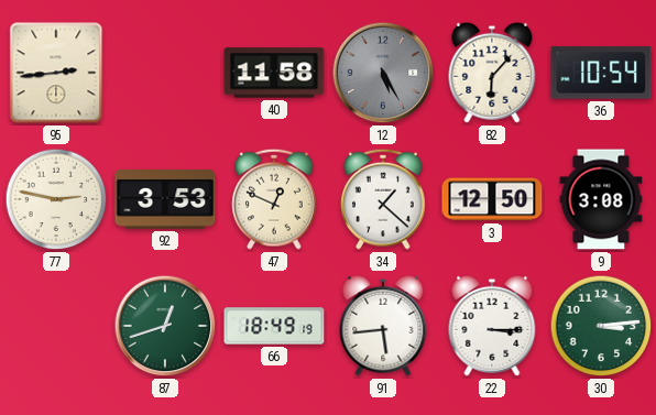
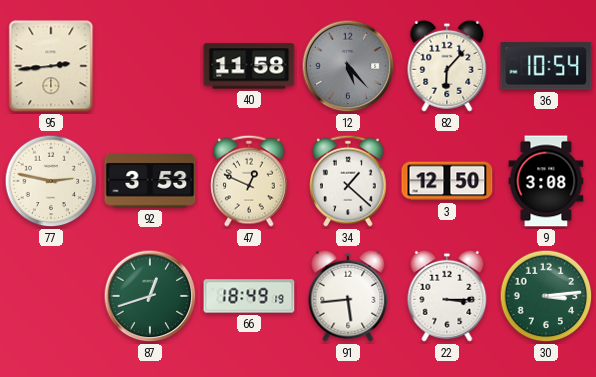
12: 5:25 -> 5:23
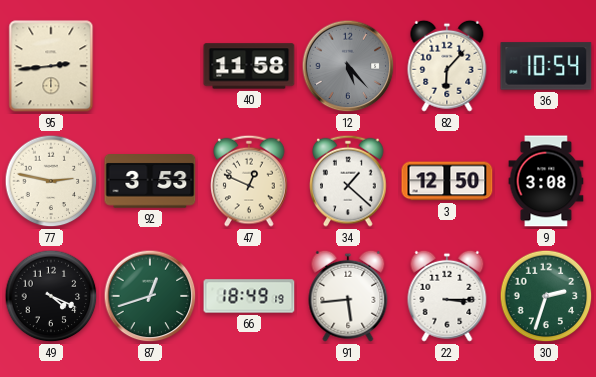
49: none -> 4:19
30: 3:14 -> 2:33
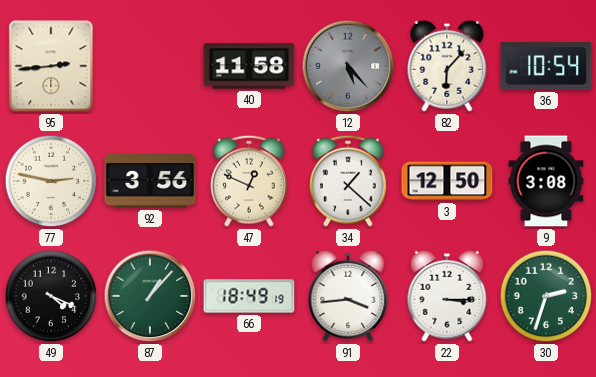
92: 3:53 -> 3:56
87: 12:42 -> 1:07
91: 5:44 -> 3:44
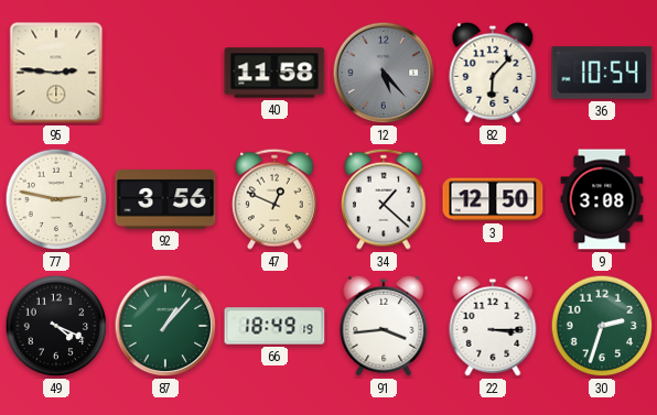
95: 2:44 -> 2:46
